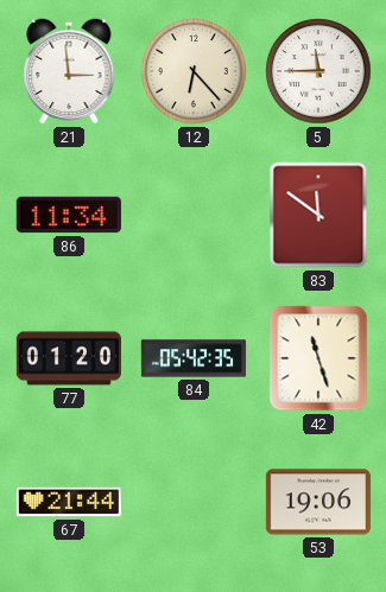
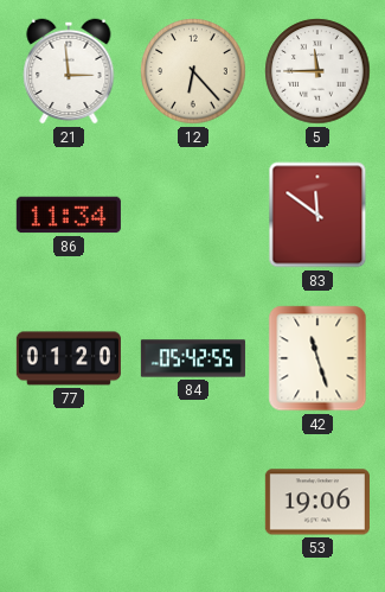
84: 05:42:35 -> 05:42:55
67: 21:44 -> none
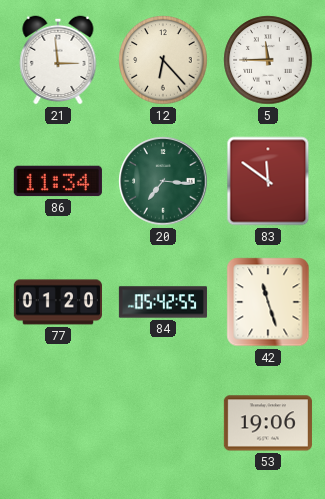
20: none -> 7:16
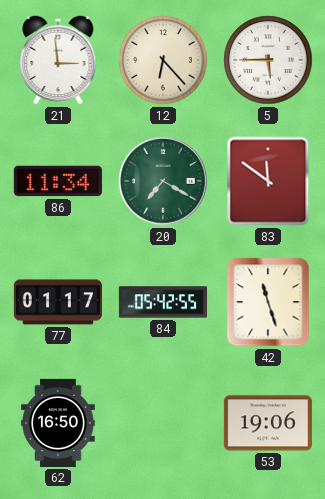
5: 11:45 -> 5:45
20: 7:16 -> 7:20
77: 01:20 -> 01:17
62: none -> 16:50
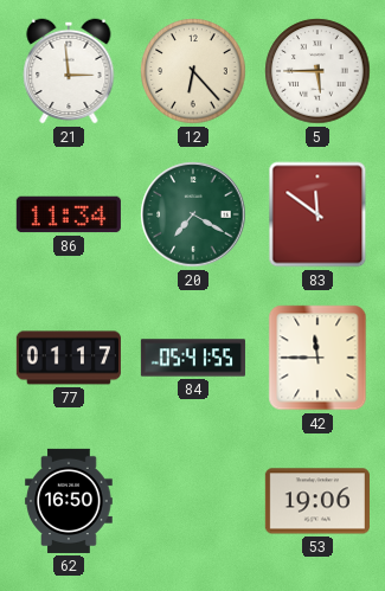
84: 05:42 -> 05:41
42: 11:27 -> 11:45
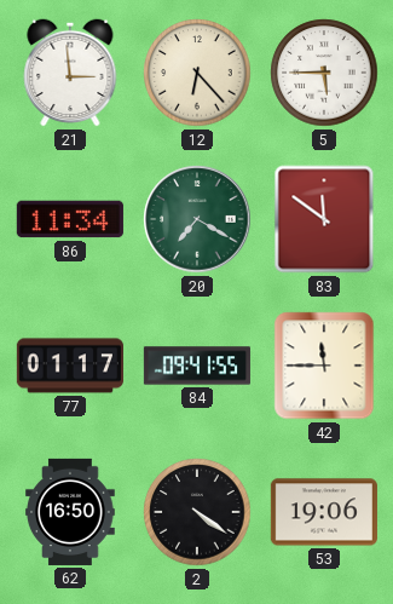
84: 05:41 -> 09:41
2: none -> 4:21
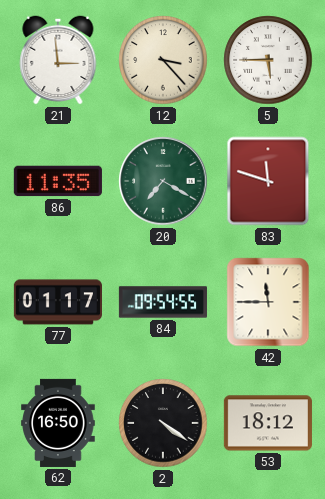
12: 6:23 -> 3:23
86: 11:34 -> 11:35
83: 11:51 -> 11:48
84: 09:41 -> 09:54
53: 19:06 -> 18:12
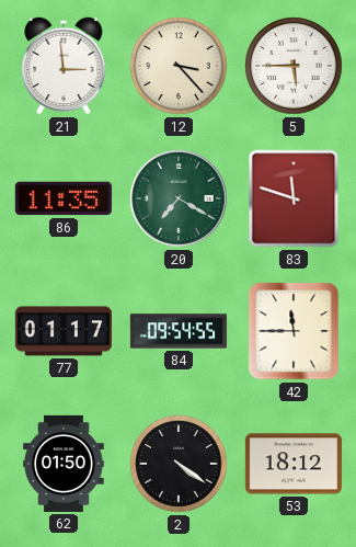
62: 16:50 -> 01:50
